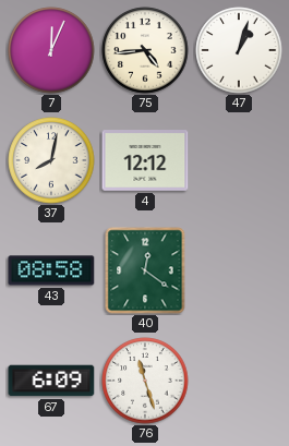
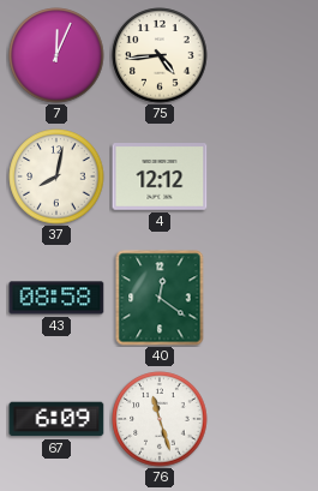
47: 1:03 -> none
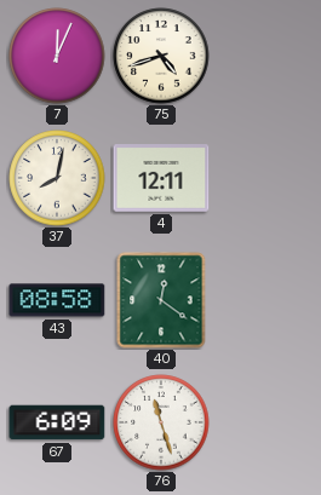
75: 4:44 -> 4:42
4: 12:12 -> 12:11
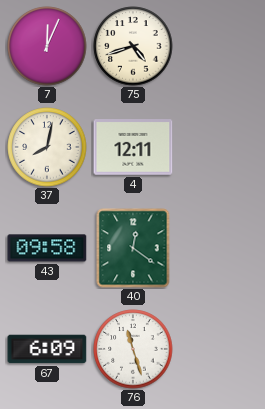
43: 08:58 -> 09:58
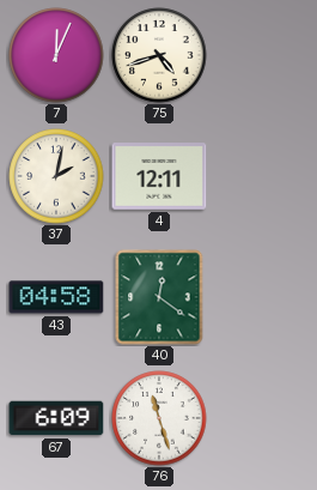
37: 8:02 -> 2:02
43: 09:58 -> 04:58
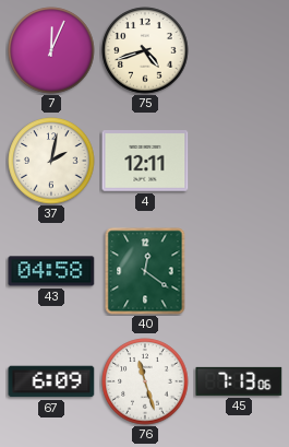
45: none -> 7:13
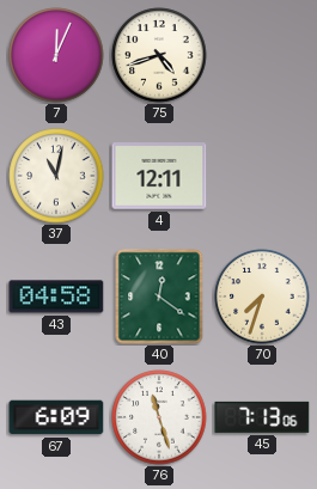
37: 2:02 -> 11:02
70: none -> 7:33
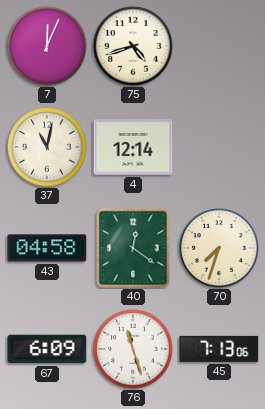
4: 12:11 -> 12:14
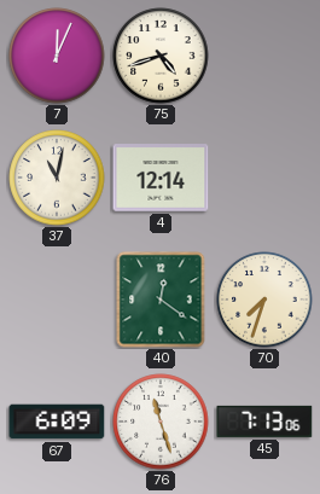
43: 04:58 -> none
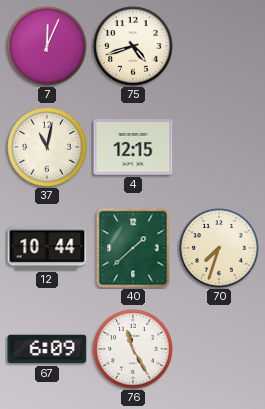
4: 12:14 -> 12:15
12: none -> 10:44
40: 12:21 -> 1:38
76: 11:27 -> 11:25
45: 7:13 -> none
